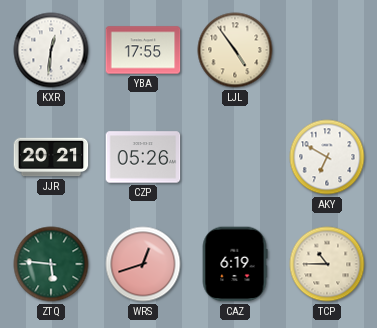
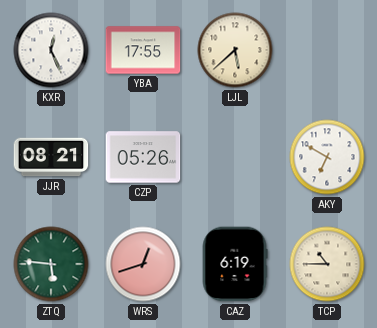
KXR: 12:31 -> 12:26
LJL: 4:54 -> 5:38
JJR: 20:21 -> 08:21
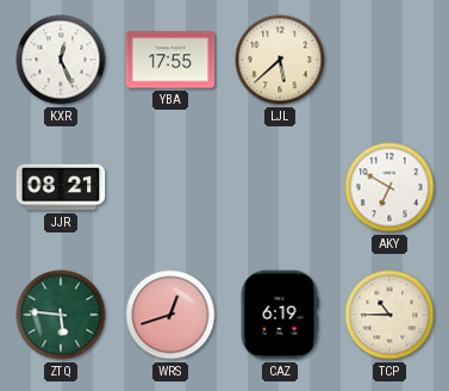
CZP: 05:26 -> none
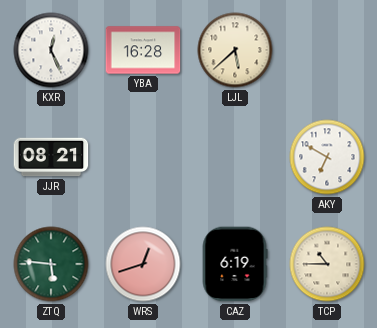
YBA: 17:55 -> 16:28
